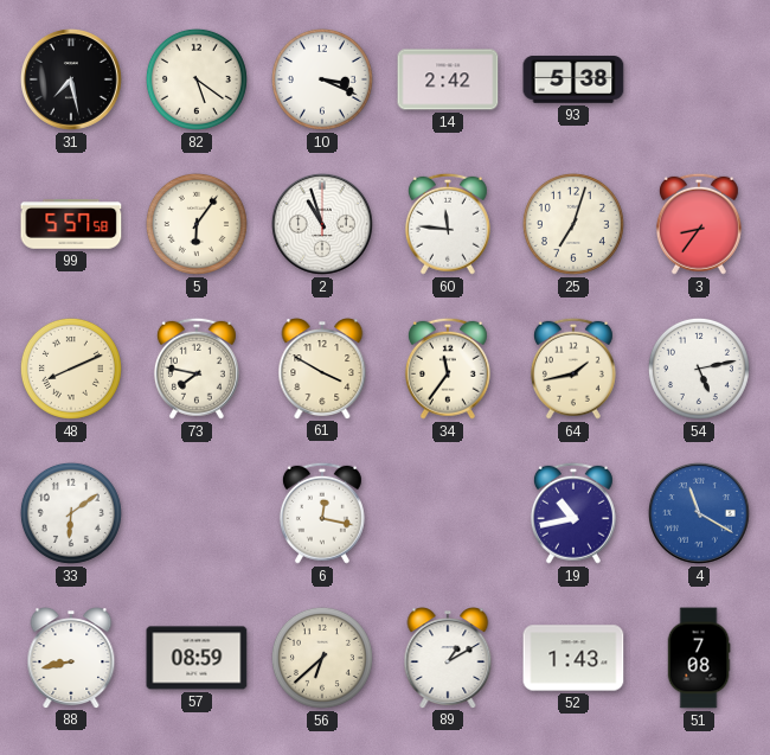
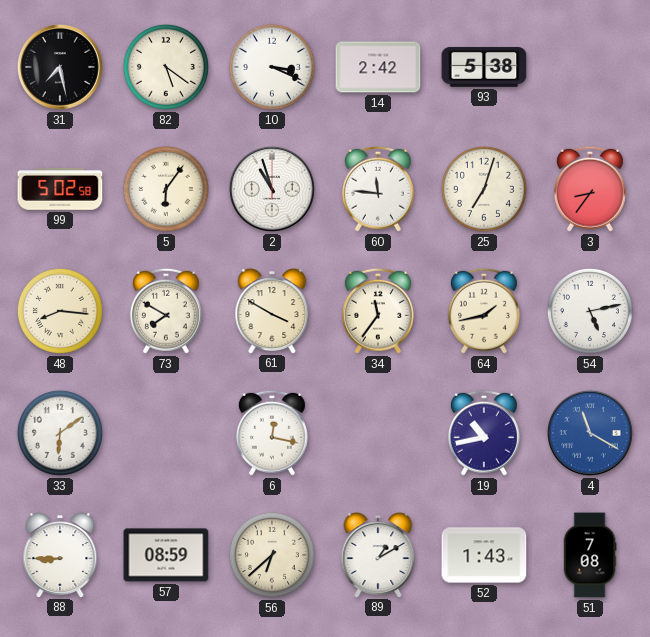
99: 5:57 -> 5:02
48: 8:11 -> 8:16
73: 7:47 -> 7:50
88: 8:43 -> 8:45
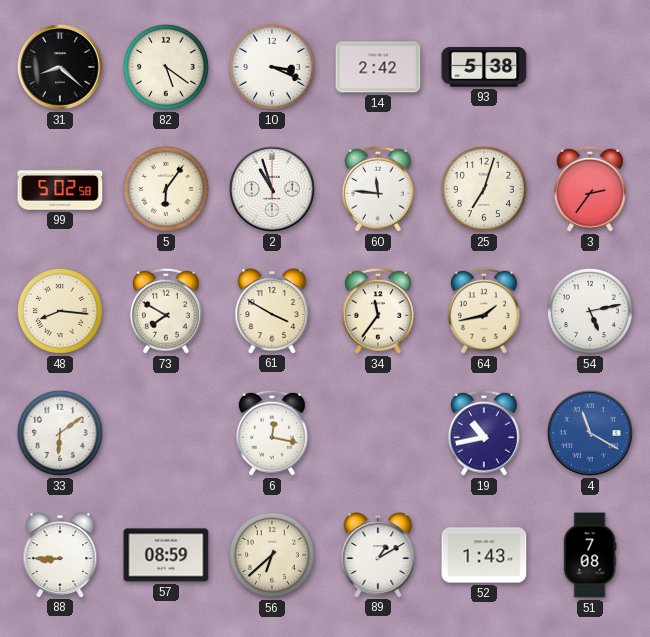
31: 7:28 -> 8:22
3: 8:36 -> 2:36
